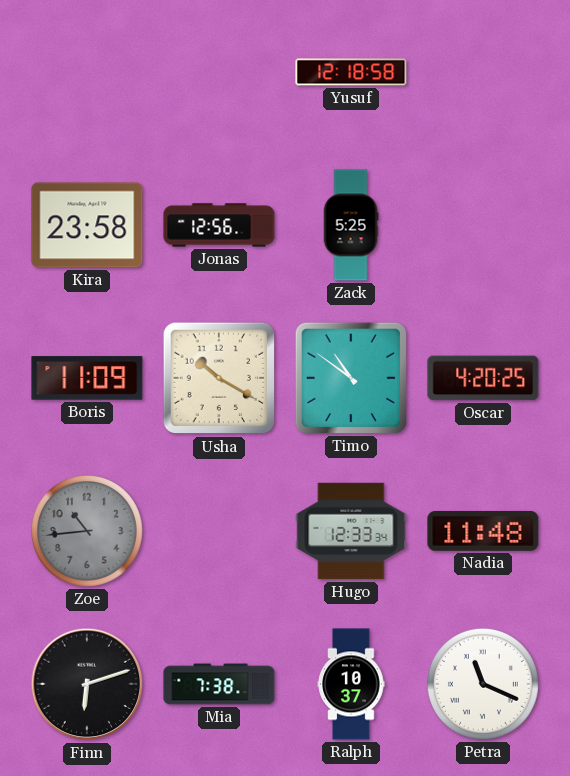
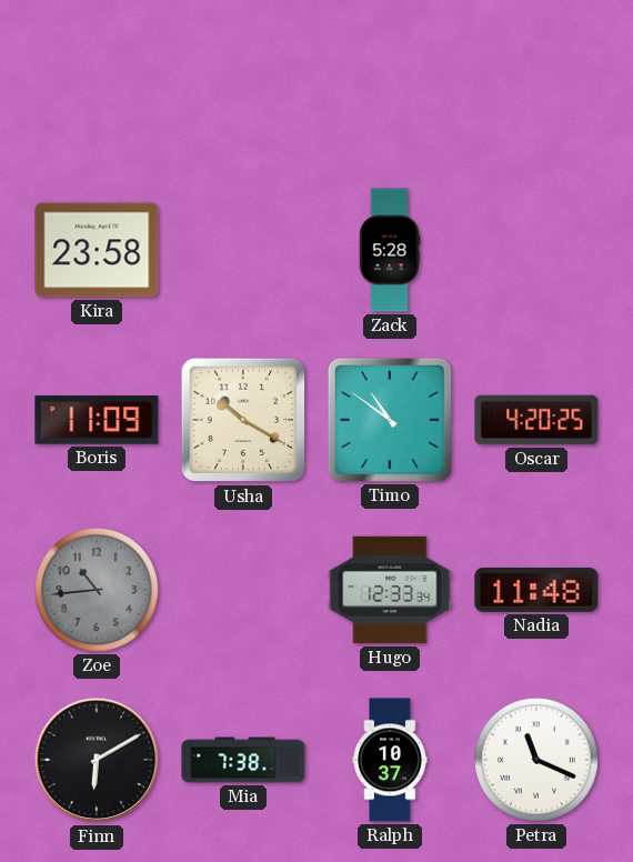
Yusuf: 12:18 -> none
Jonas: 12:56 -> none
Zack: 5:25 -> 5:28
Finn: 6:12 -> 6:10
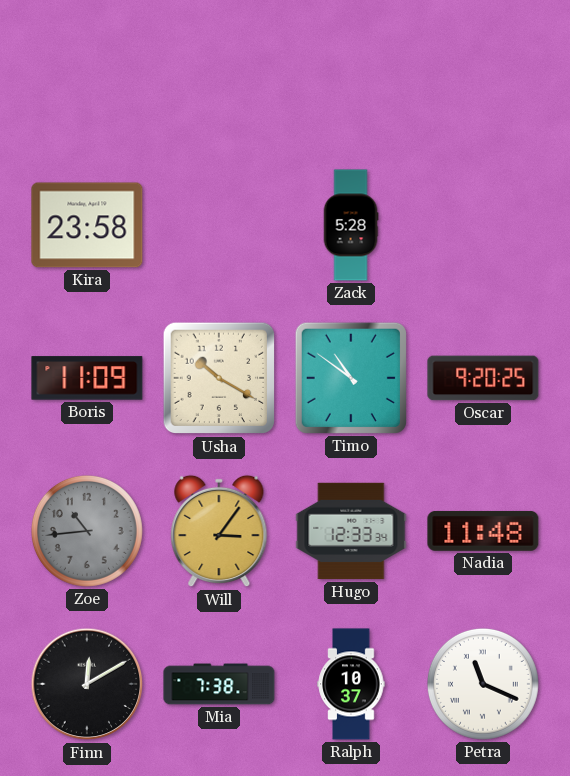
Oscar: 4:20 -> 9:20
Will: none -> 3:06
Finn: 6:10 -> 12:10
